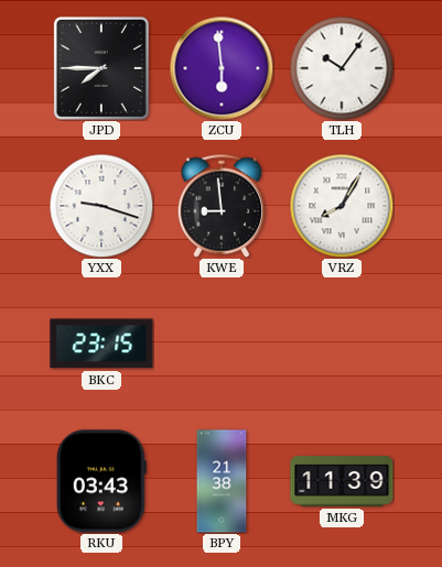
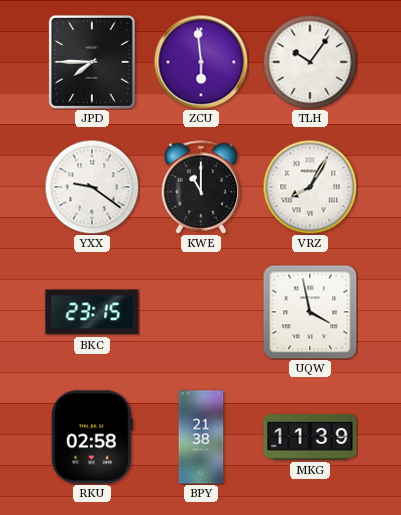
YXX: 9:18 -> 9:21
KWE: 8:59 -> 11:00
UQW: none -> 3:58
RKU: 03:43 -> 02:58
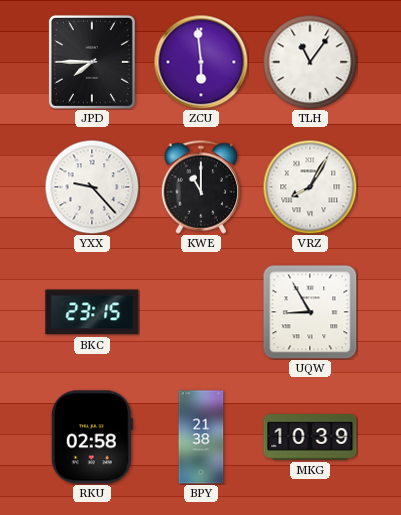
TLH: 10:06 -> 11:06
YXX: 9:21 -> 9:23
UQW: 3:58 -> 8:55
MKG: 11:39 -> 10:39
